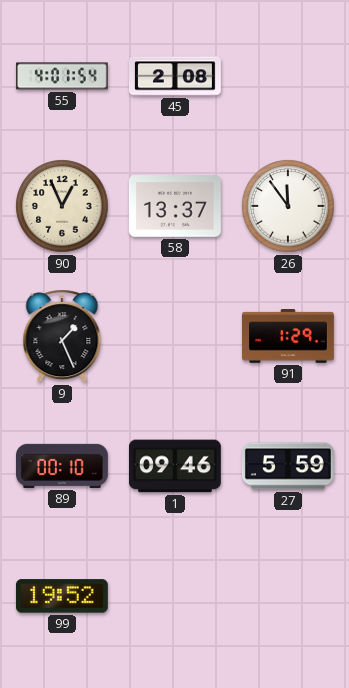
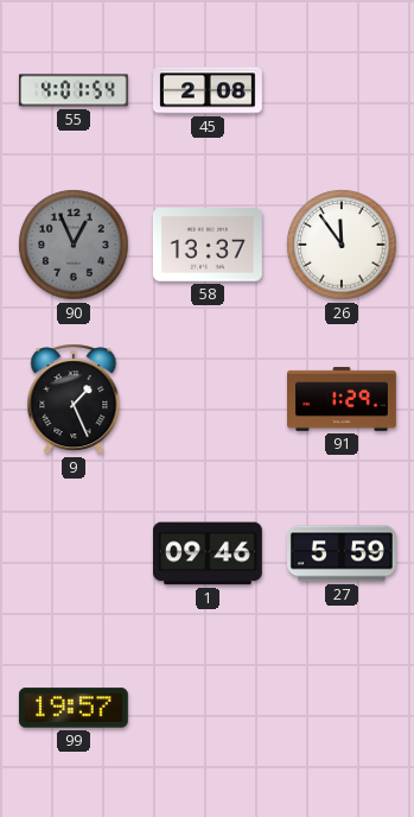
90 dial: cream -> grey
89: 00:10 -> none
99: 19:52 -> 19:57
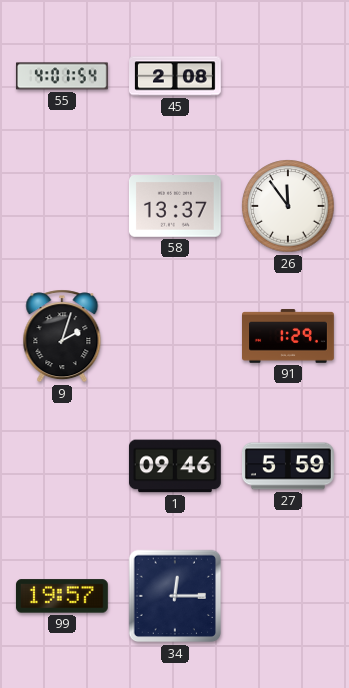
90: 12:56 -> none
9: 1:26 -> 2:03
34: none -> 12:15
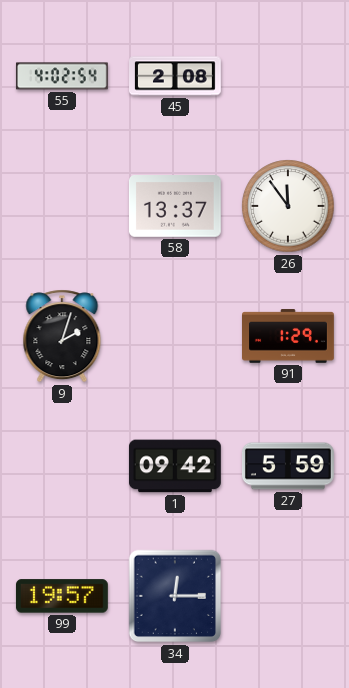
55: 4:01 -> 4:02
1: 09:46 -> 09:42
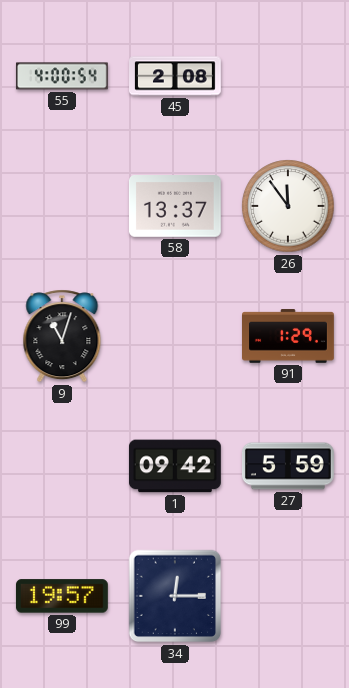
55: 4:02 -> 4:00
9: 2:03 -> 11:03
